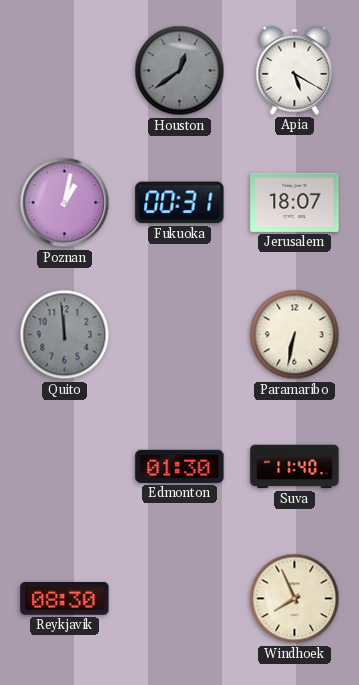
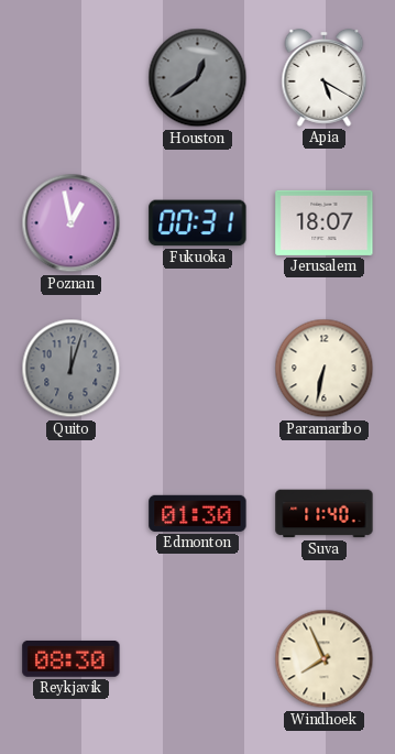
Poznan: 1:02 -> 12:58
Quito: 11:59 -> 12:03
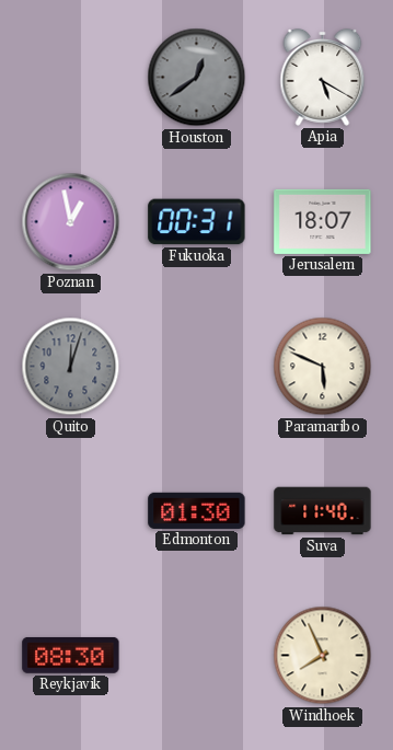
Paramaribo: 6:32 -> 5:49
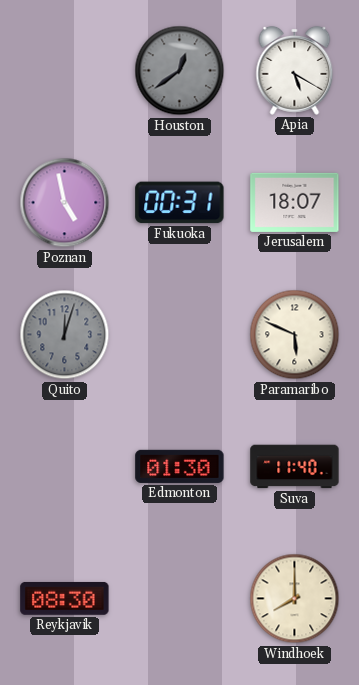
Poznan: 12:58 -> 4:58
Windhoek: 7:56 -> 8:00
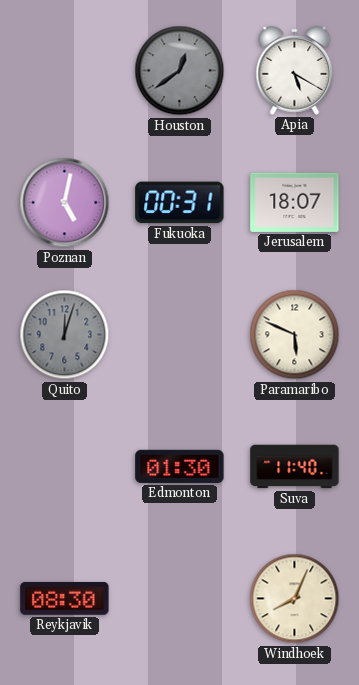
Poznan: 4:58 -> 5:02
Windhoek: 8:00 -> 8:04
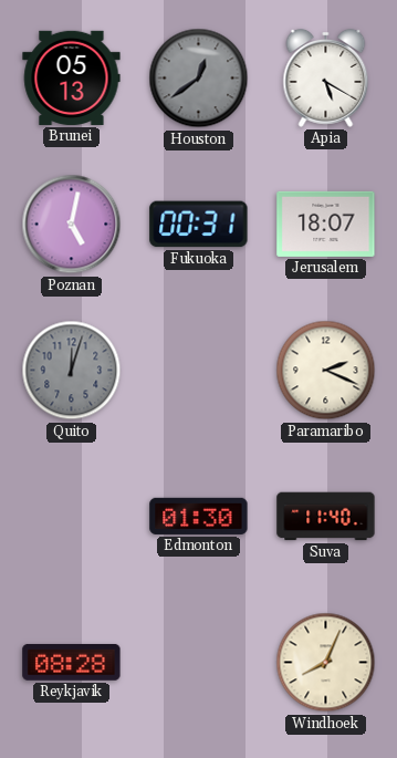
Brunei: none -> 05:13
Paramaribo: 5:49 -> 2:19
Reykjavik: 08:30 -> 08:28
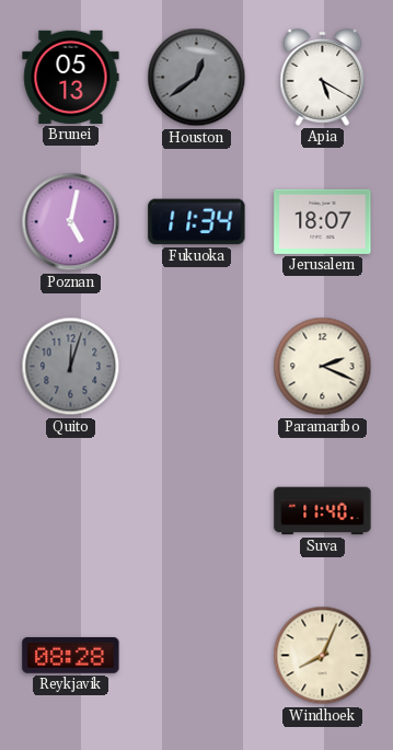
Fukuoka: 00:31 -> 11:34
Edmonton: 01:30 -> none
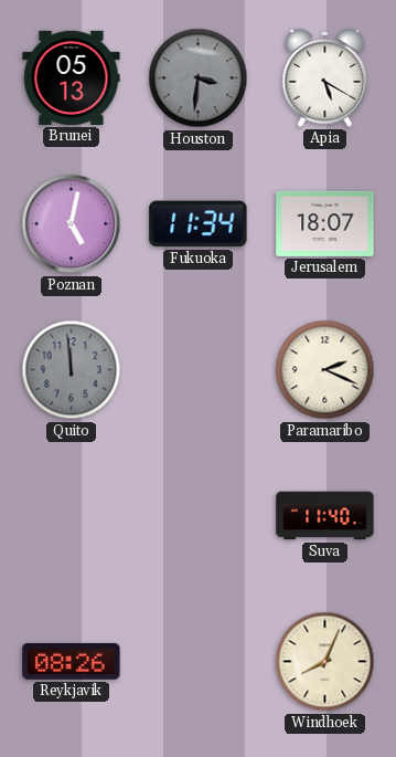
Houston: 12:39 -> 3:31
Quito: 12:03 -> 11:59
Reykjavik: 08:28 -> 08:26
